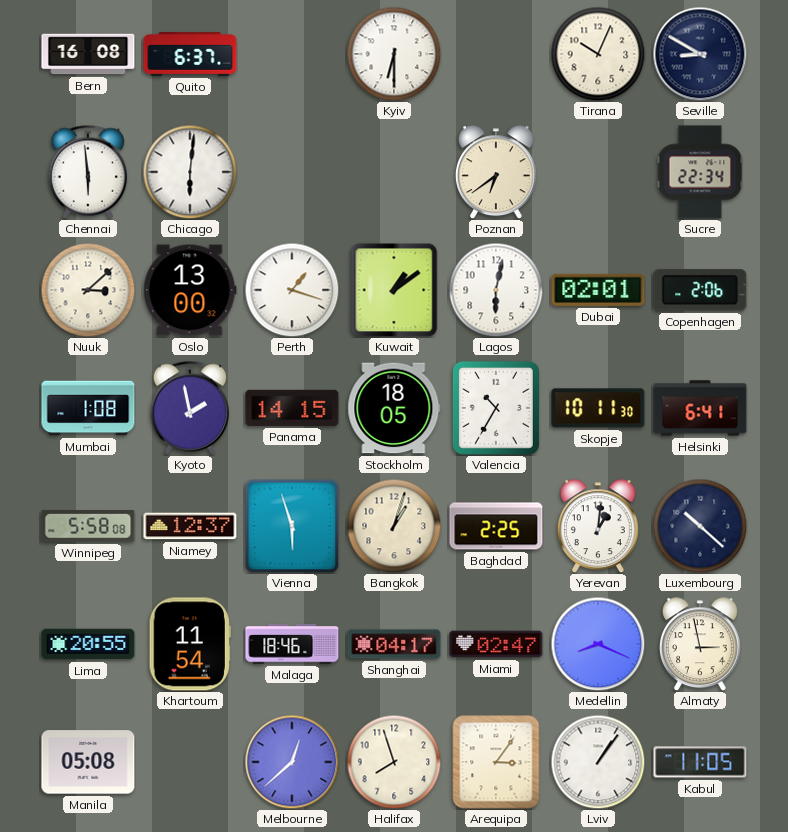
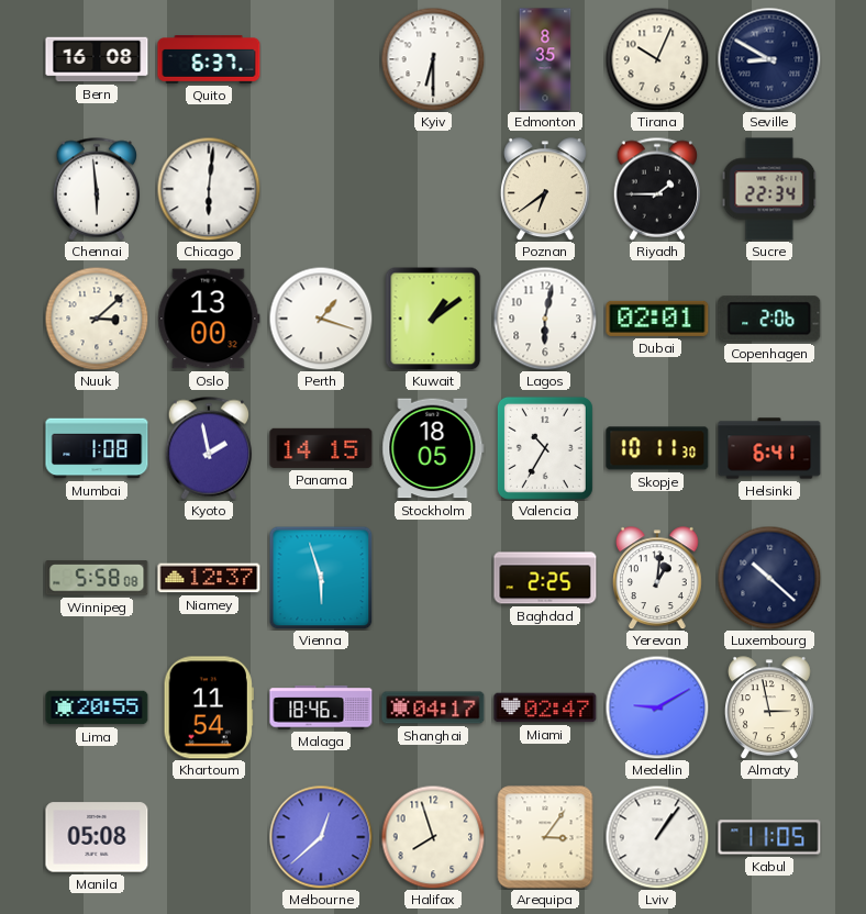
Edmonton: none -> 8:35
Riyadh: none -> 1:45
Bangkok: 1:03 -> none
Medellin: 8:19 -> 9:10
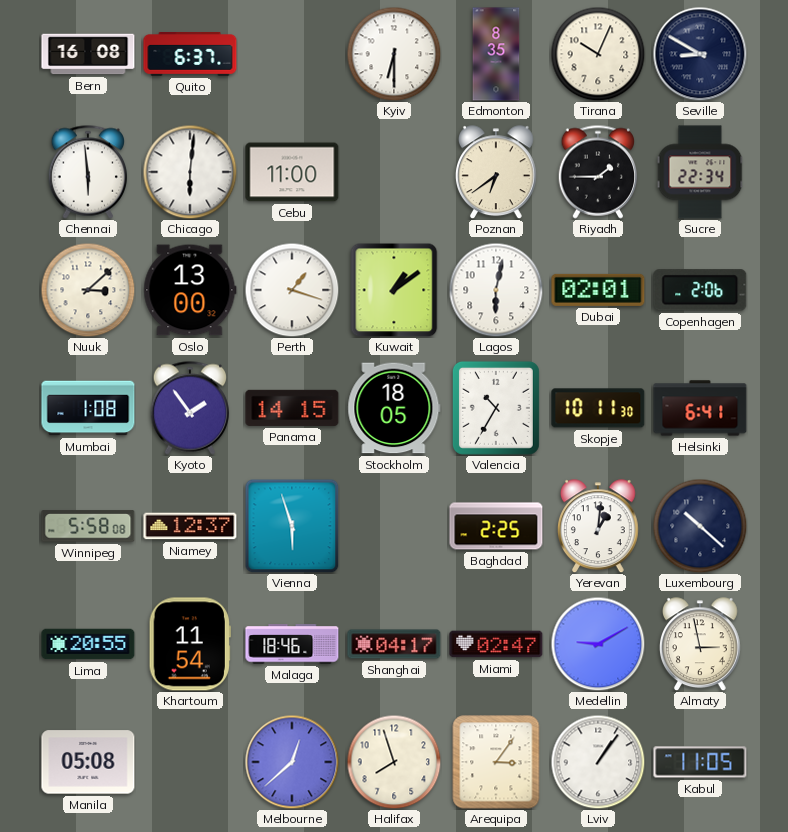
Cebu: none -> 11:00
Kyoto: 1:58 -> 1:54
